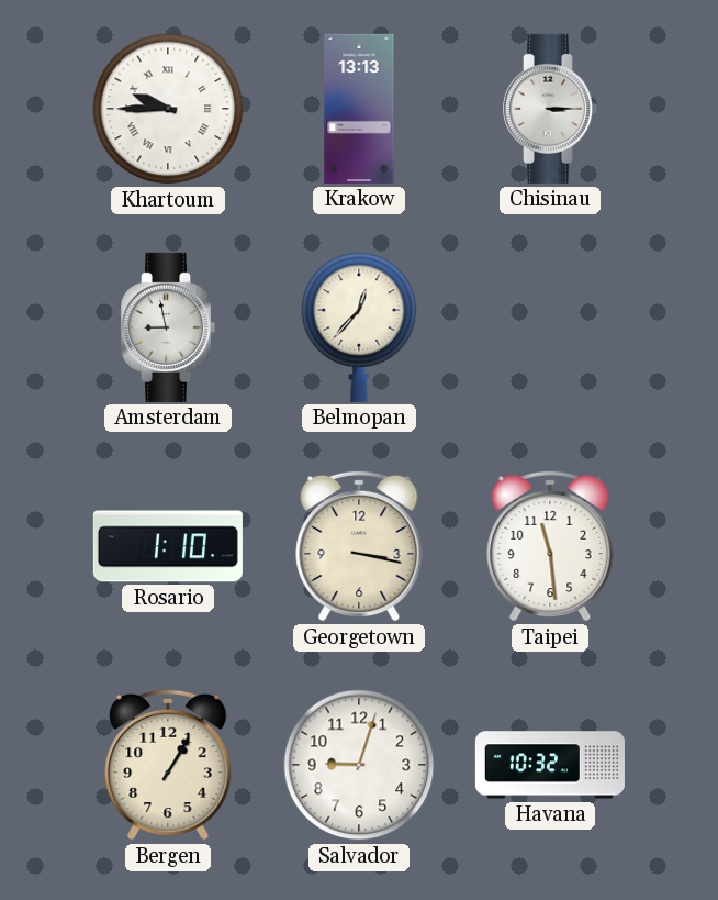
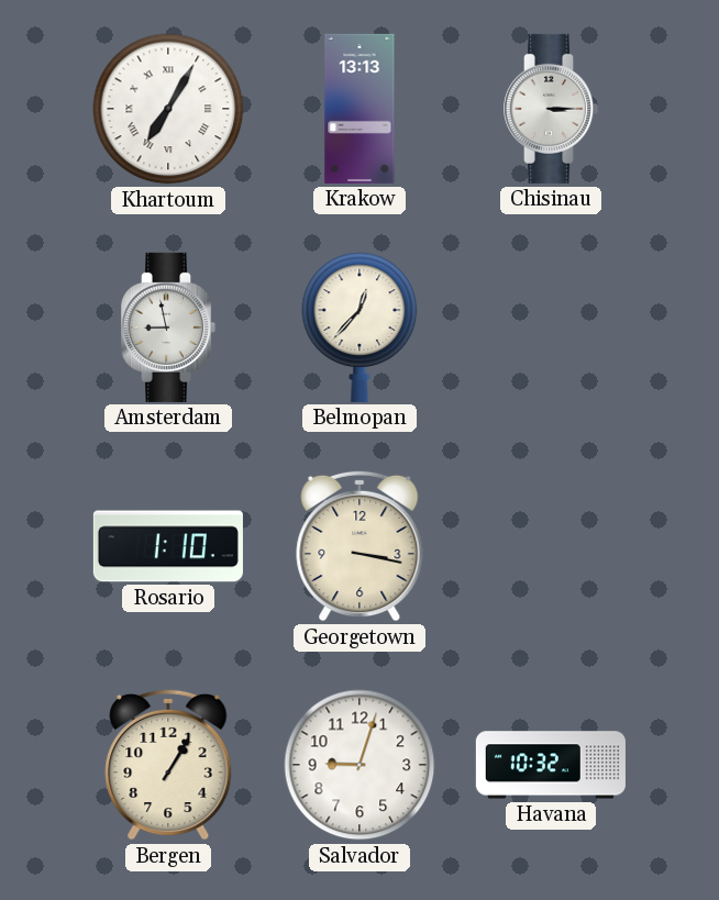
Khartoum: 9:45 -> 7:05
Taipei: 11:29 -> none
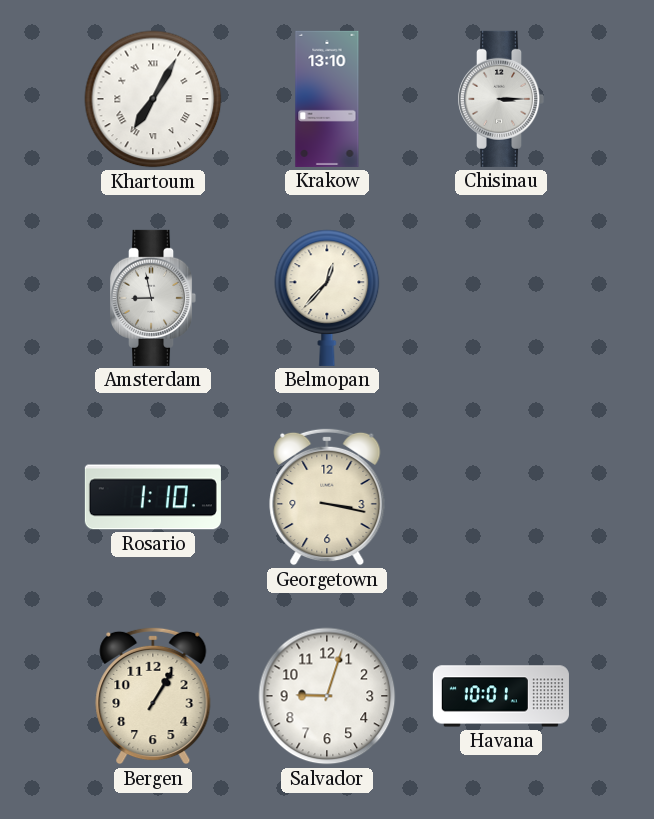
Krakow: 13:13 -> 13:10
Havana: 10:32 -> 10:01
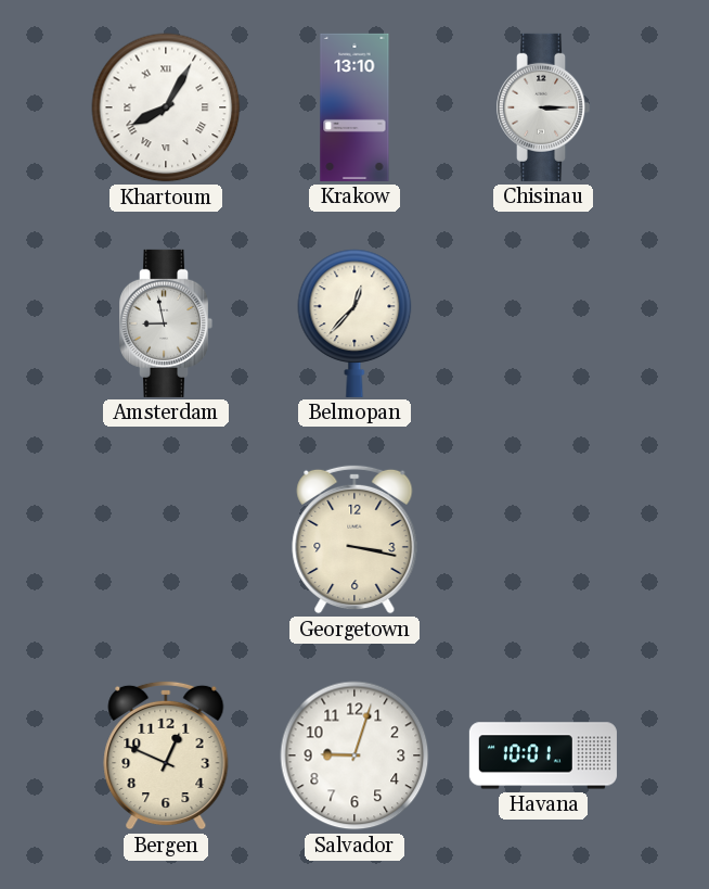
Khartoum: 7:05 -> 8:05
Rosario: 1:10 -> none
Bergen: 1:05 -> 12:49
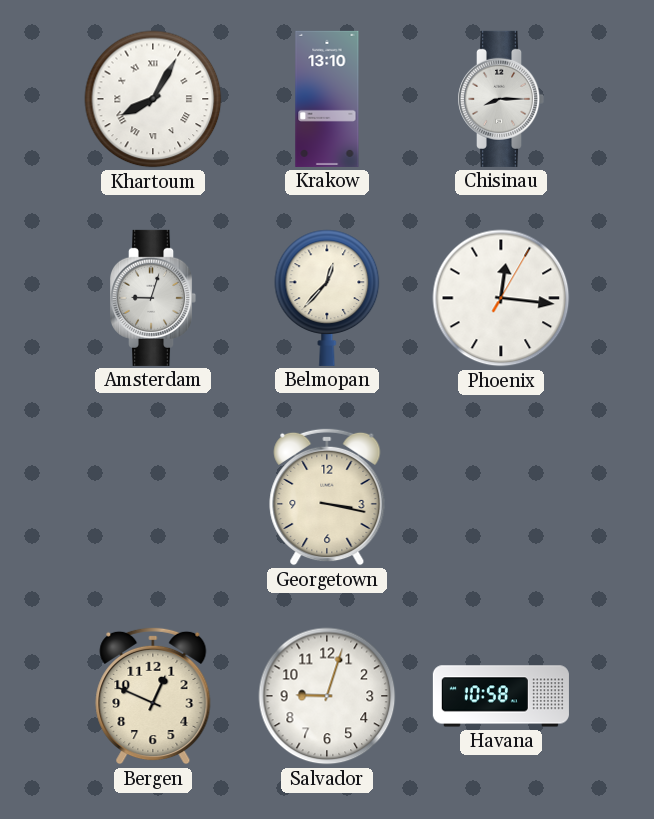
Chisinau: 3:15 -> 8:15
Amsterdam: 8:58 -> 9:03
Phoenix: none -> 12:16
Havana: 10:01 -> 10:58
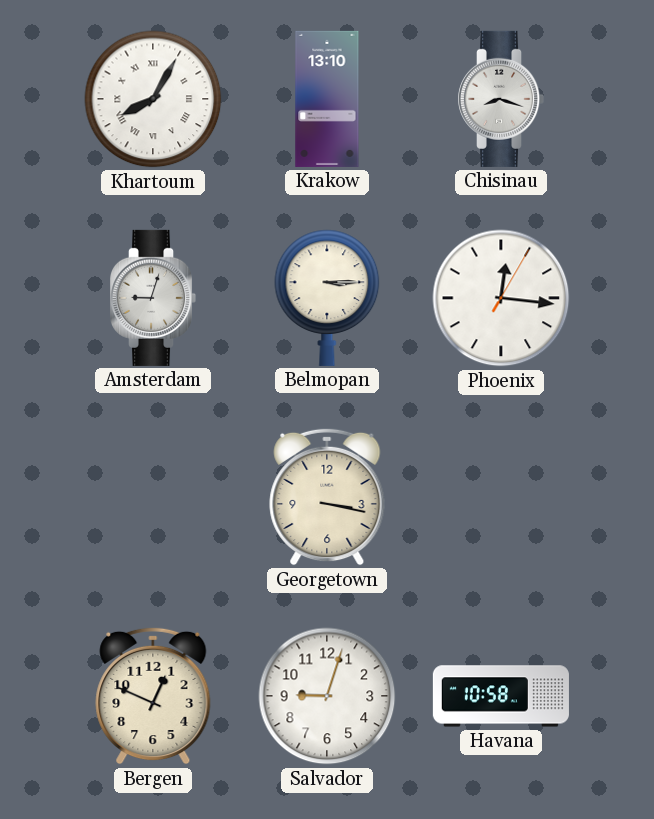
Chisinau: 8:15 -> 8:18
Belmopan: 12:37 -> 3:15
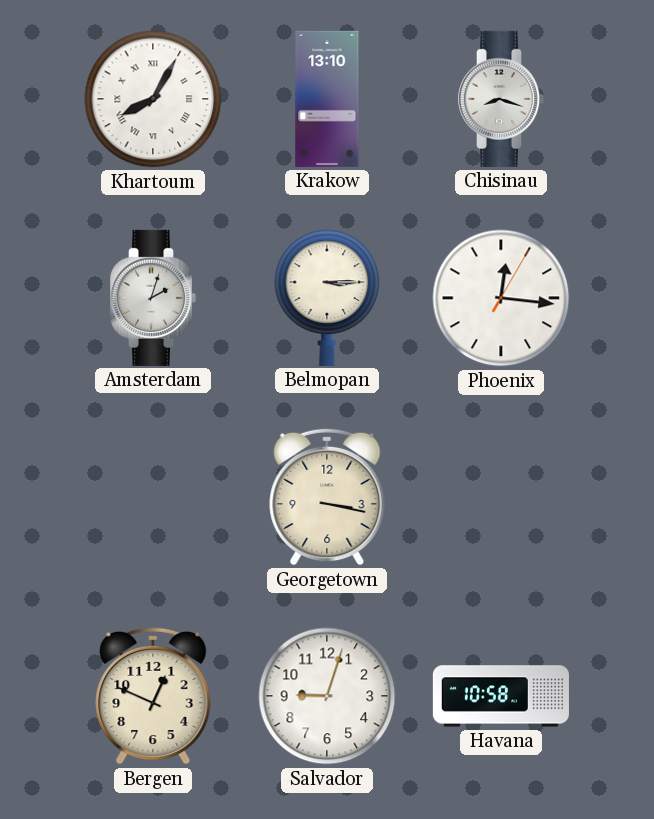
Amsterdam: 9:03 -> 2:03
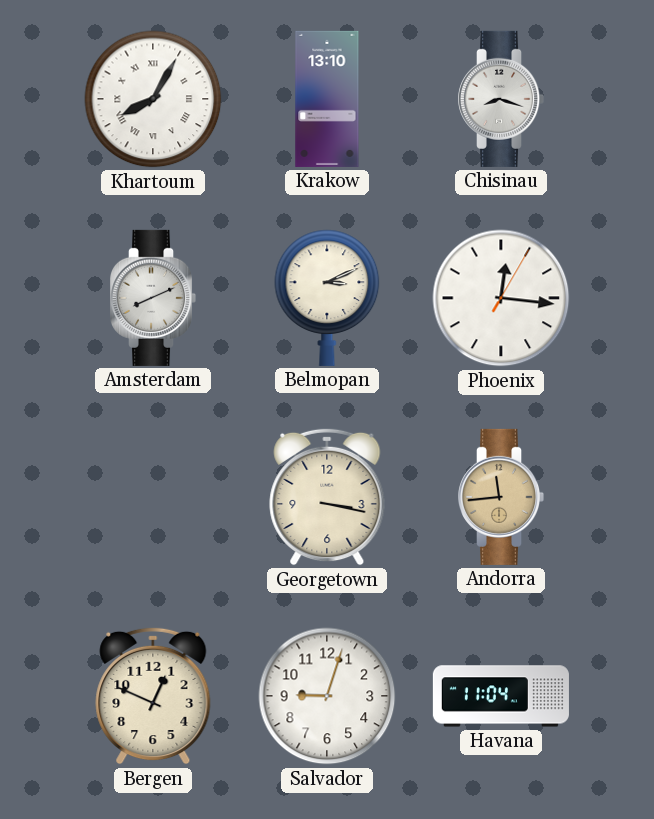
Amsterdam: 2:03 -> 8:11
Belmopan: 3:15 -> 3:11
Andorra: none -> 11:44
Havana: 10:58 -> 11:04
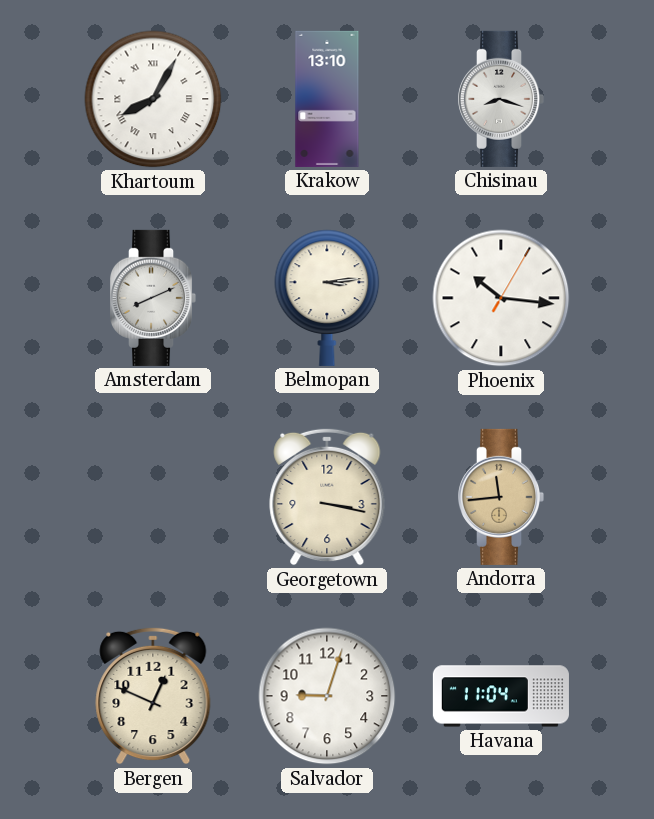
Belmopan: 3:11 -> 3:14
Phoenix: 12:16 -> 10:16
